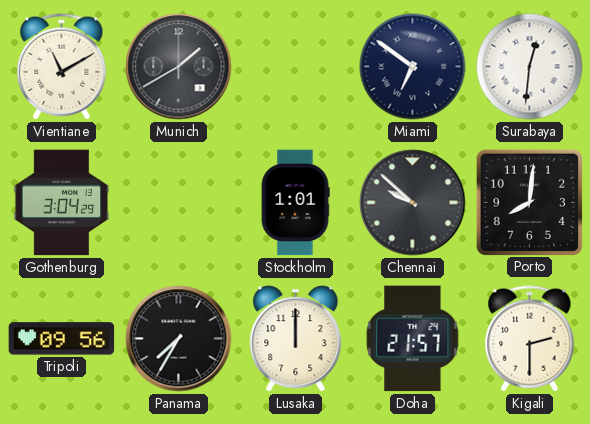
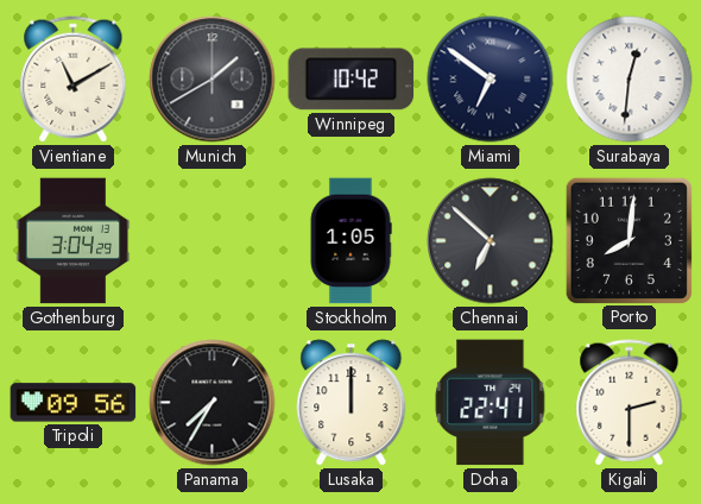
Winnipeg: none -> 10:42
Stockholm: 1:01 -> 1:05
Chennai: 9:52 -> 6:52
Doha: 21:57 -> 22:41
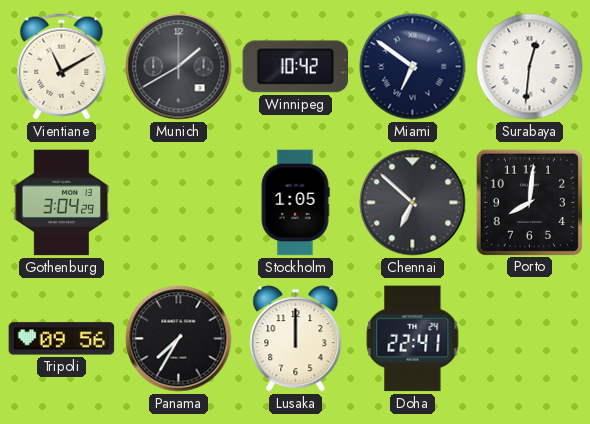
Kigali: 2:30 -> none
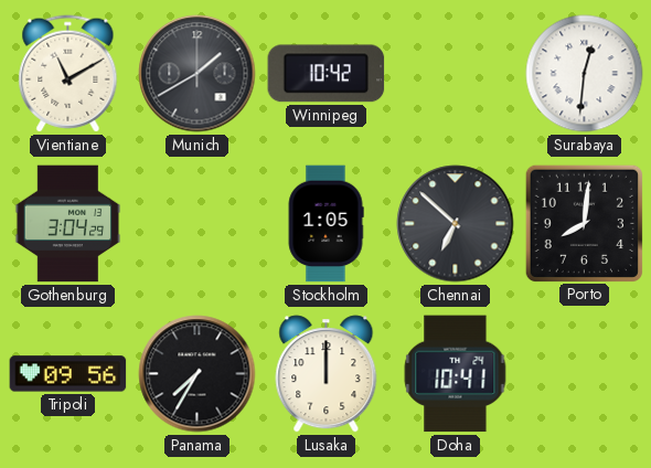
Miami: 6:51 -> none
Doha: 22:41 -> 10:41
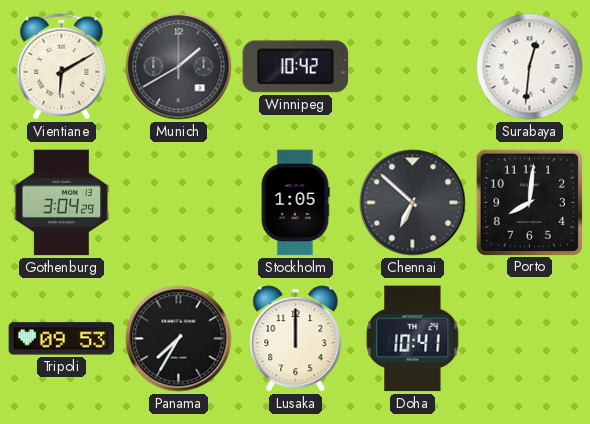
Vientiane: 11:10 -> 6:10
Tripoli: 09:56 -> 09:53
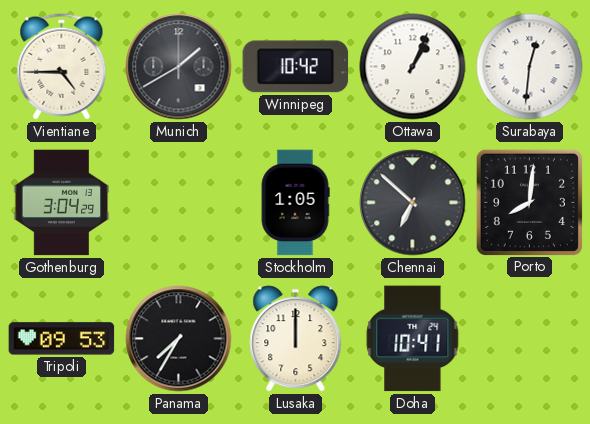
Vientiane: 6:10 -> 4:45
Ottawa: none -> 1:04
